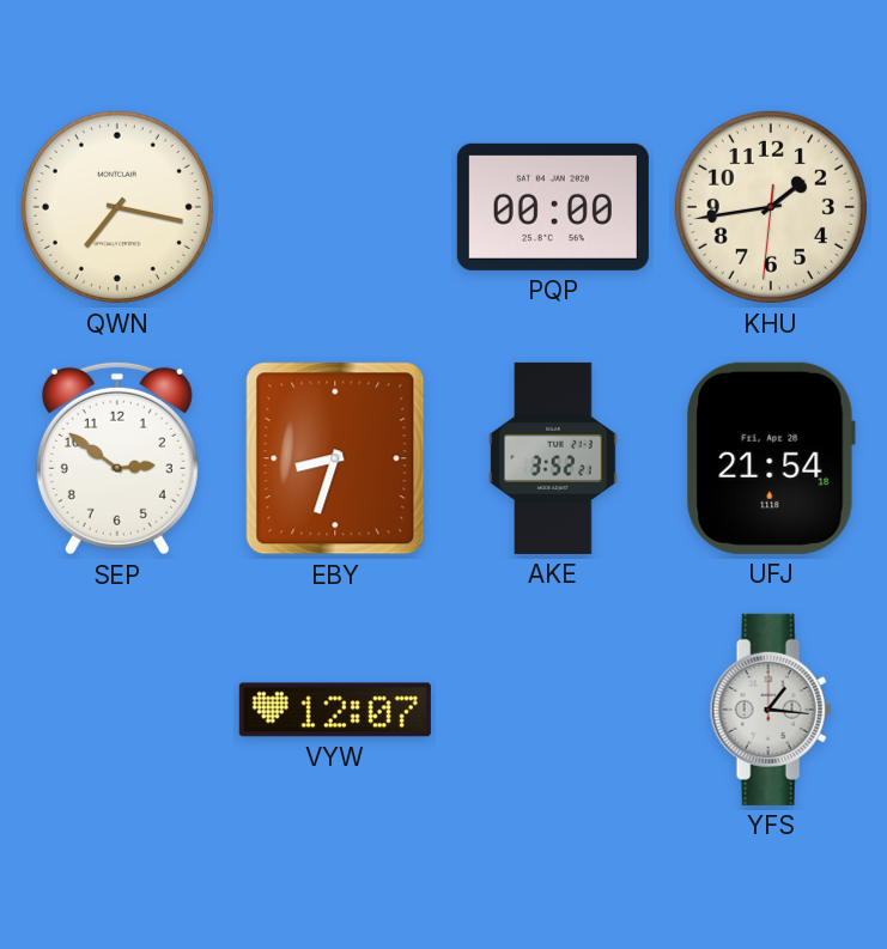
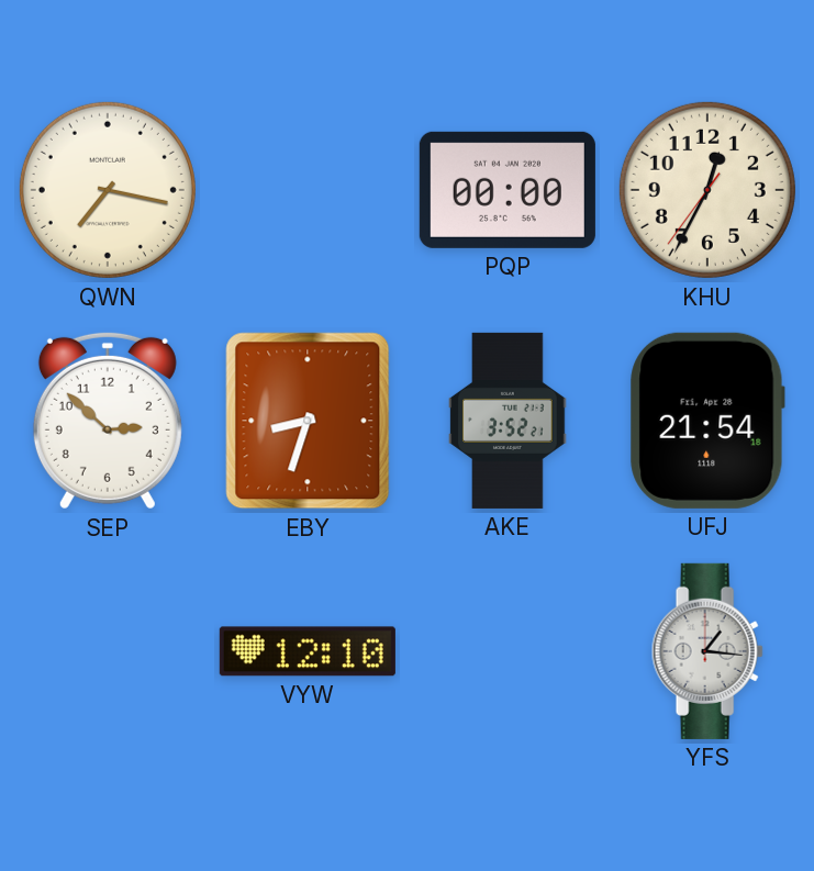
KHU: 1:43 -> 12:34
SEP: 2:51 -> 2:52
VYW: 12:07 -> 12:10
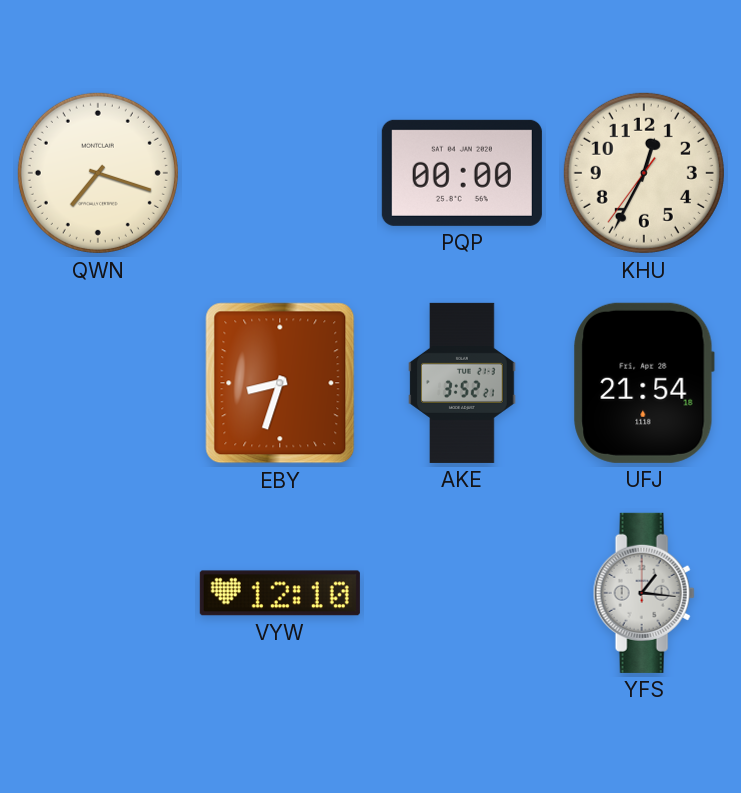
QWN: 7:17 -> 7:18
SEP: 2:52 -> none
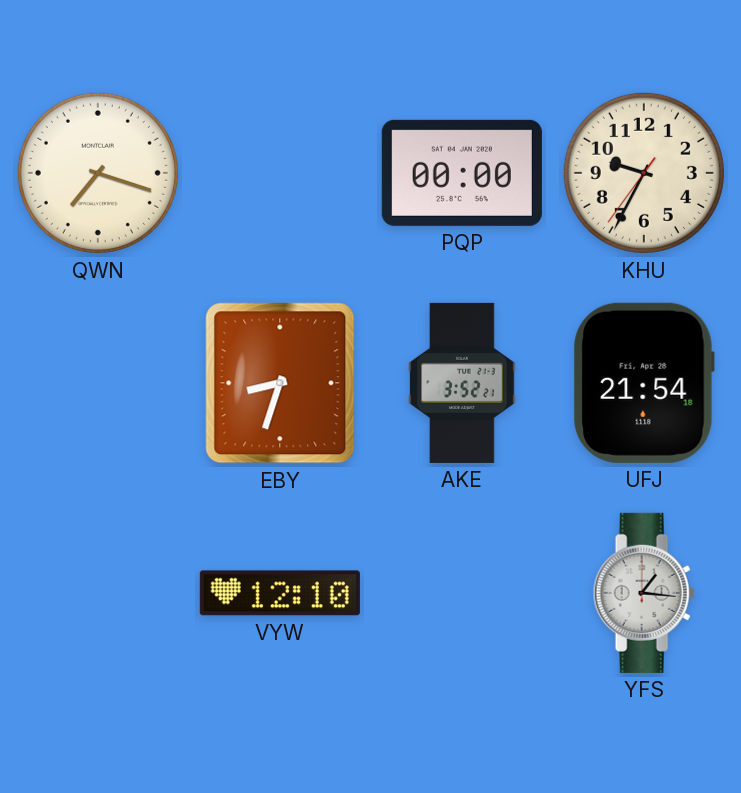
KHU: 12:34 -> 9:34
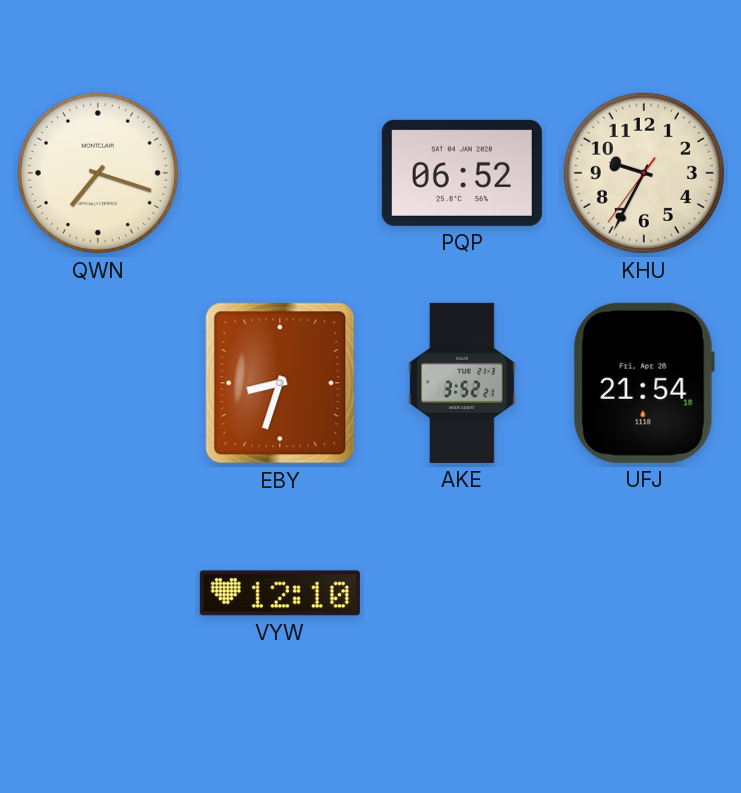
PQP: 00:00 -> 06:52
YFS: 1:16 -> none
